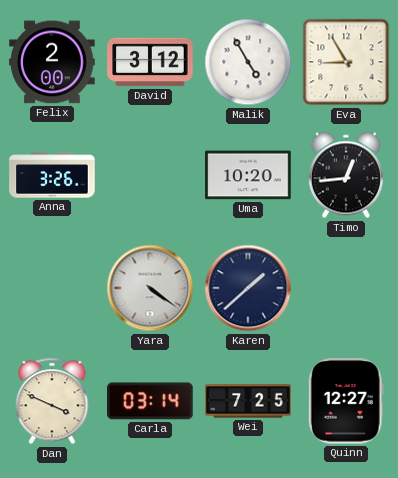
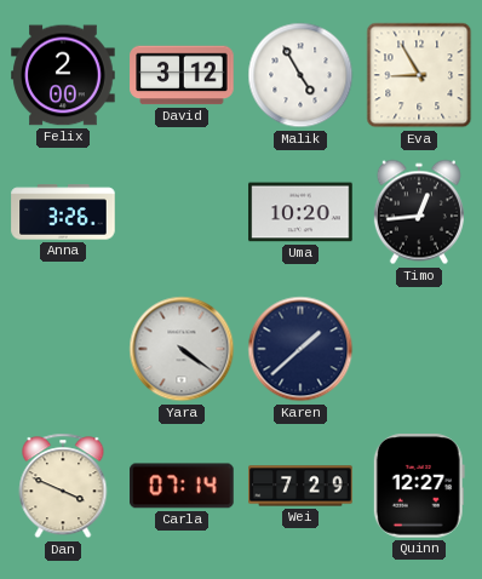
Carla: 03:14 -> 07:14
Wei: 7:25 -> 7:29
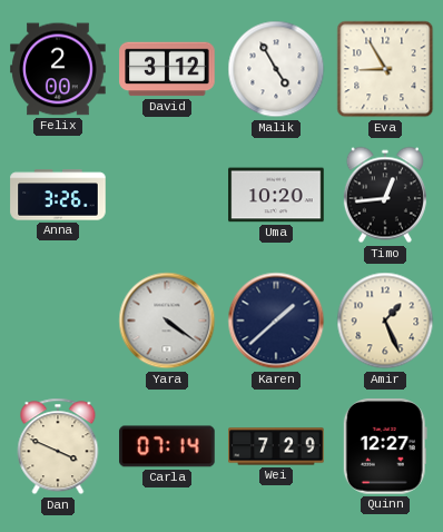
Amir: none -> 1:26
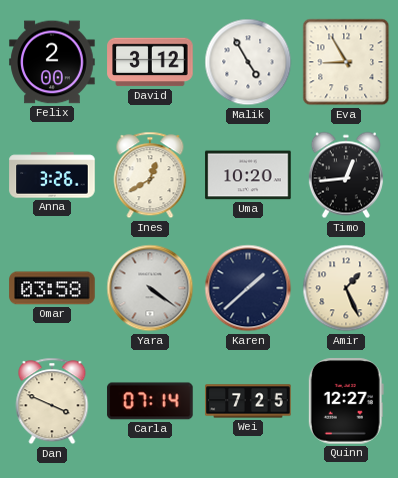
Ines: none -> 12:40
Omar: none -> 03:58
Wei: 7:29 -> 7:25
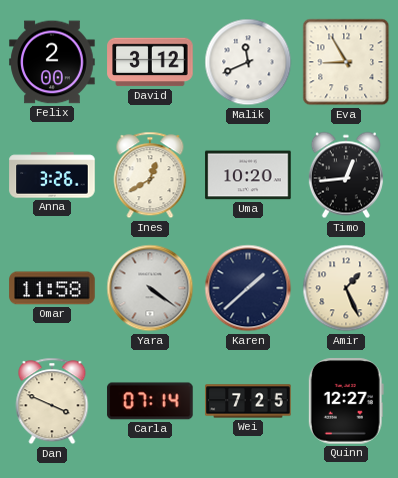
Malik: 4:55 -> 11:41
Omar: 03:58 -> 11:58
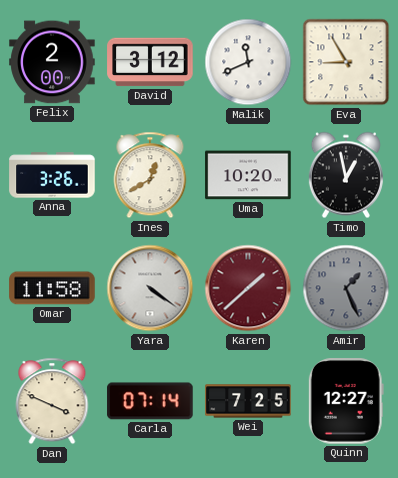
Timo: 12:44 -> 12:58
Karen dial: navy -> burgundy
Amir dial: cream -> grey
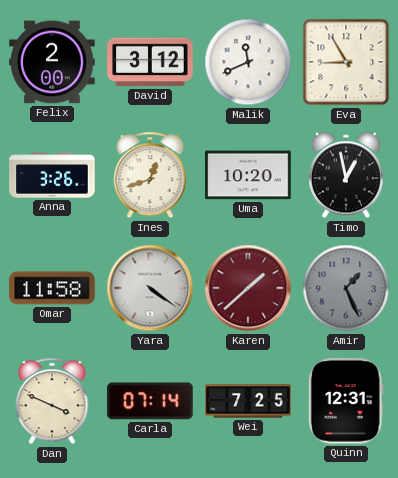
Ines: 12:40 -> 12:42
Quinn: 12:27 -> 12:31
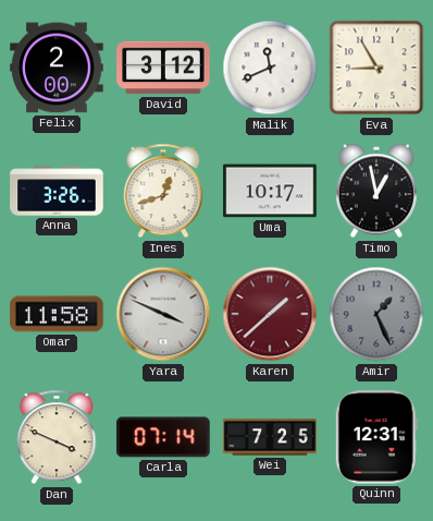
Uma: 10:20 -> 10:17
Yara: 4:21 -> 3:49
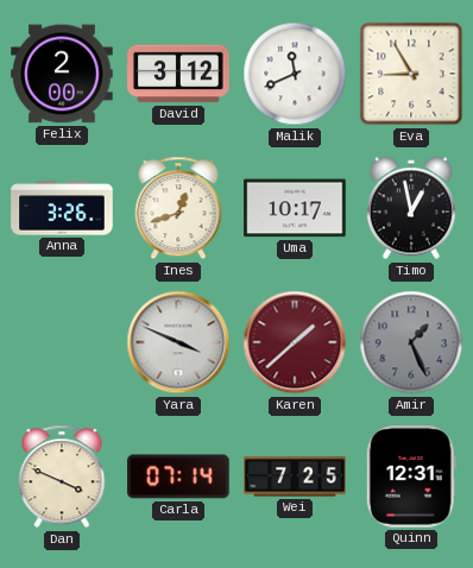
Omar: 11:58 -> none
